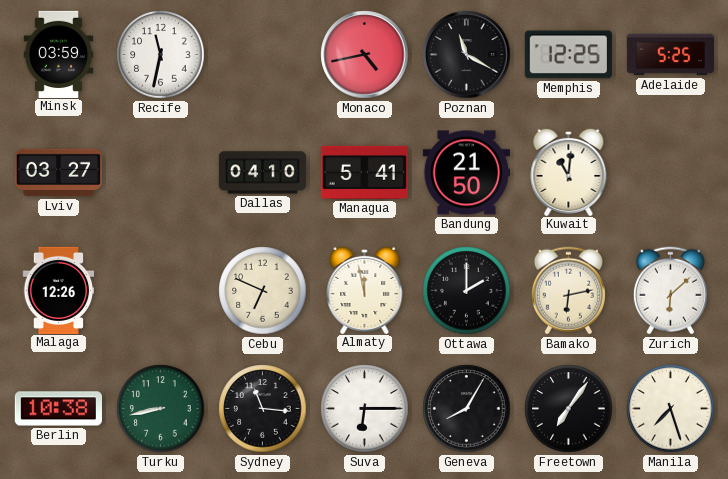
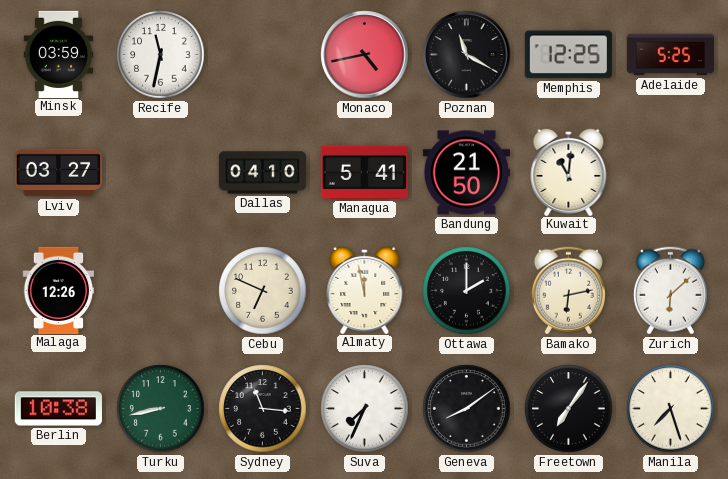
Suva: 6:15 -> 7:34
Geneva: 8:05 -> 8:09
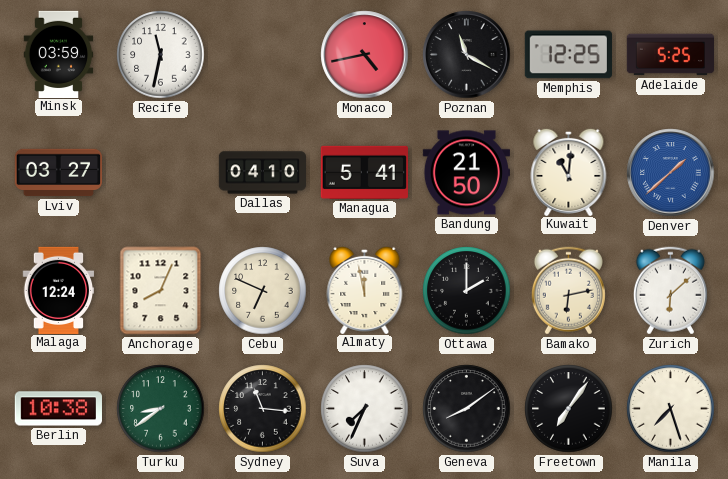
Denver: none -> 1:38
Malaga: 12:26 -> 12:24
Anchorage: none -> 8:04
Turku: 8:43 -> 8:39
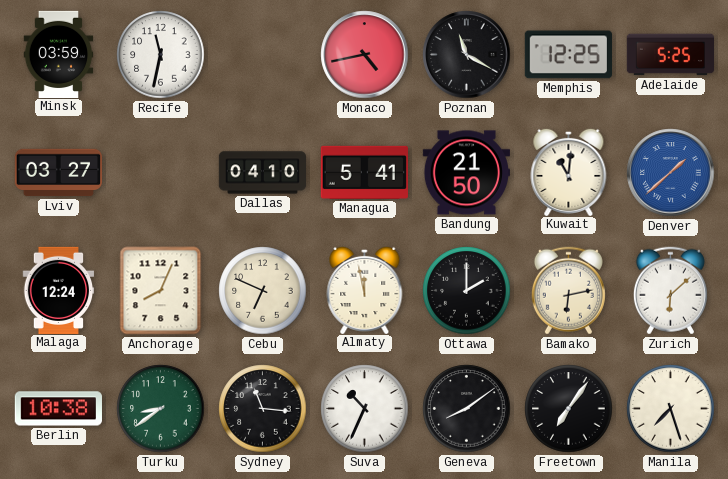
Suva: 7:34 -> 10:34
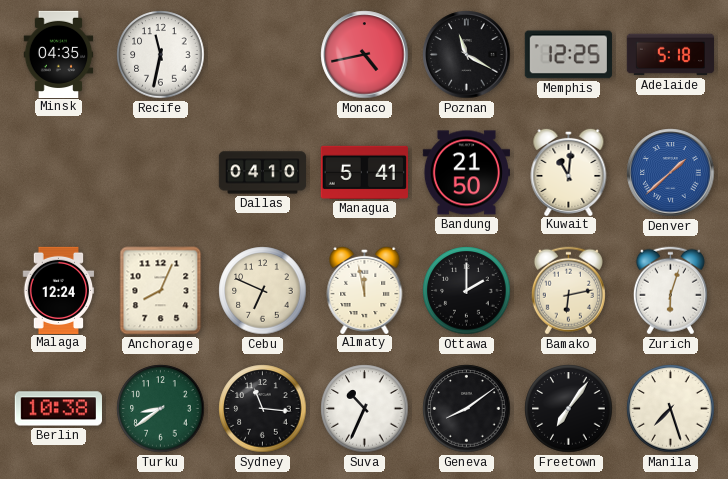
Minsk: 03:59 -> 04:35
Adelaide: 5:25 -> 5:18
Lviv: 03:27 -> none
Zurich: 6:08 -> 6:03
